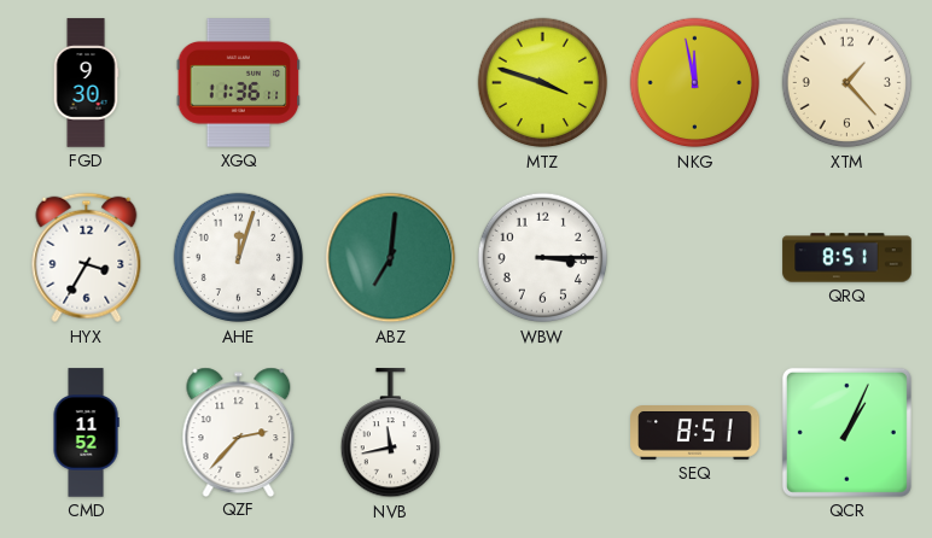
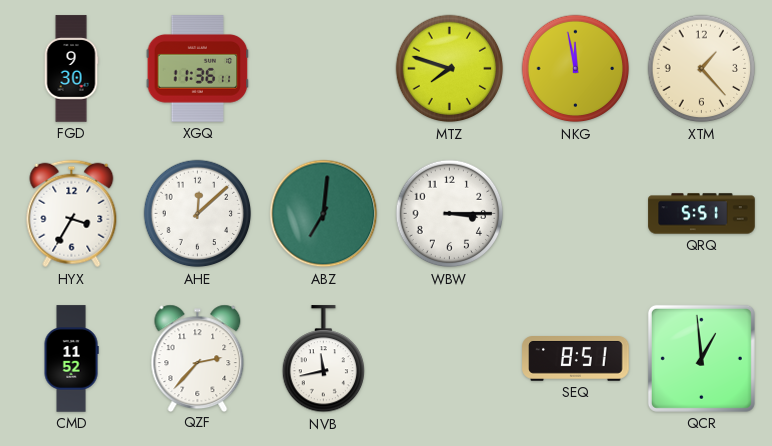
MTZ: 3:48 -> 7:48
AHE: 12:03 -> 12:08
QRQ: 8:51 -> 5:51
QCR: 1:04 -> 12:59
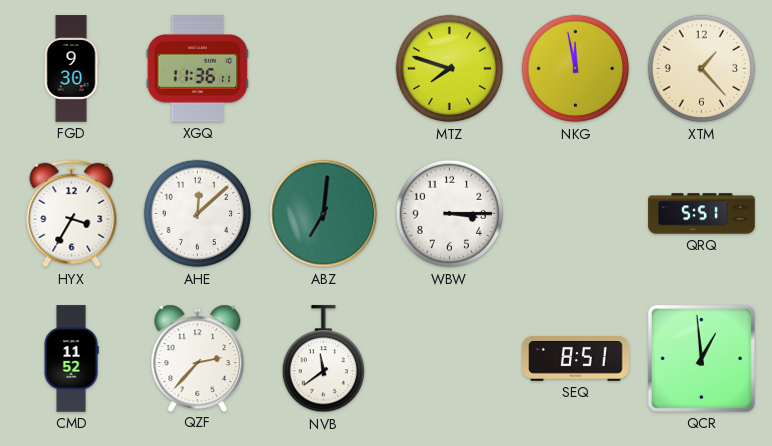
NVB: 11:43 -> 11:39
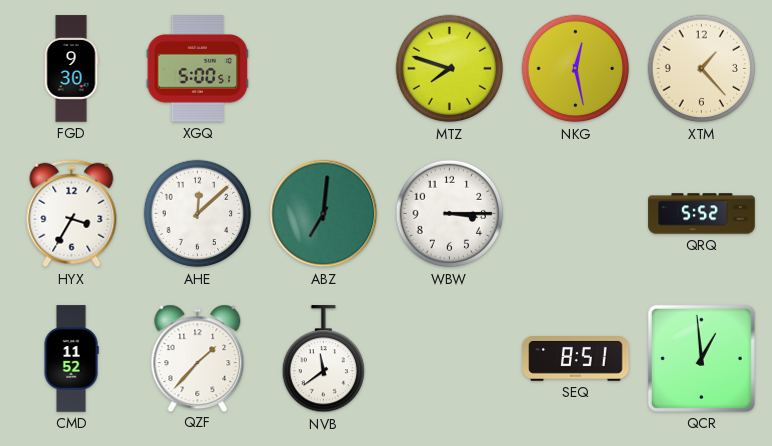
XGQ: 11:36 -> 5:00
NKG: 11:58 -> 12:28
QRQ: 5:51 -> 5:52
QZF: 2:37 -> 1:37
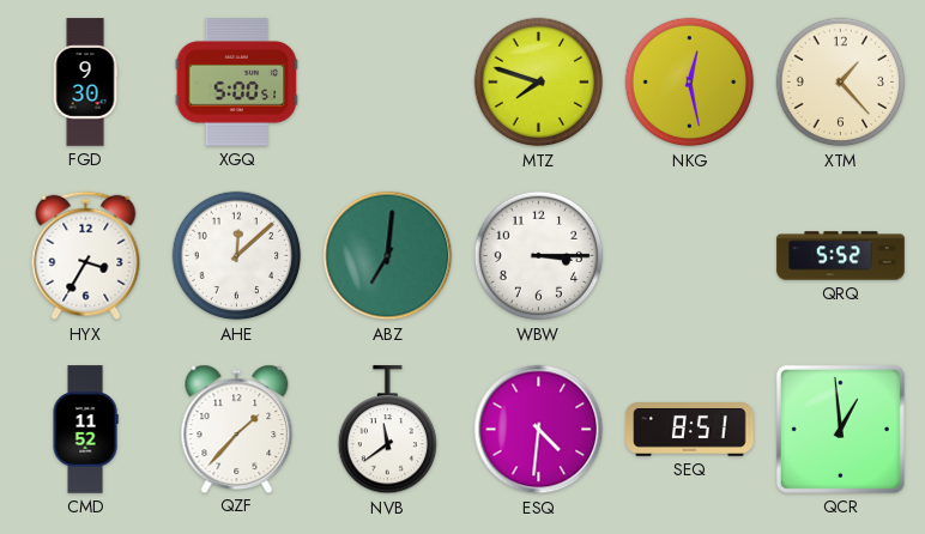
ESQ: none -> 4:31
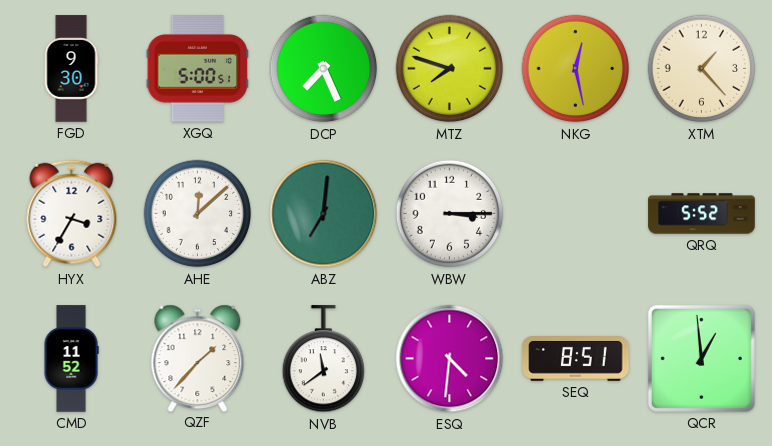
DCP: none -> 7:26
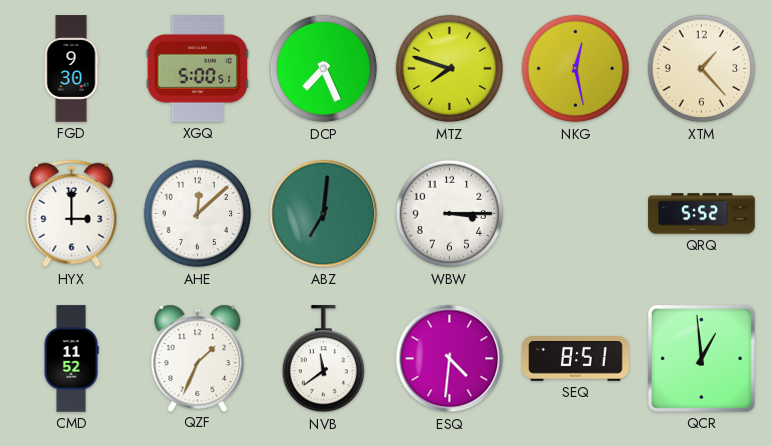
HYX: 3:35 -> 3:00
QZF: 1:37 -> 1:34
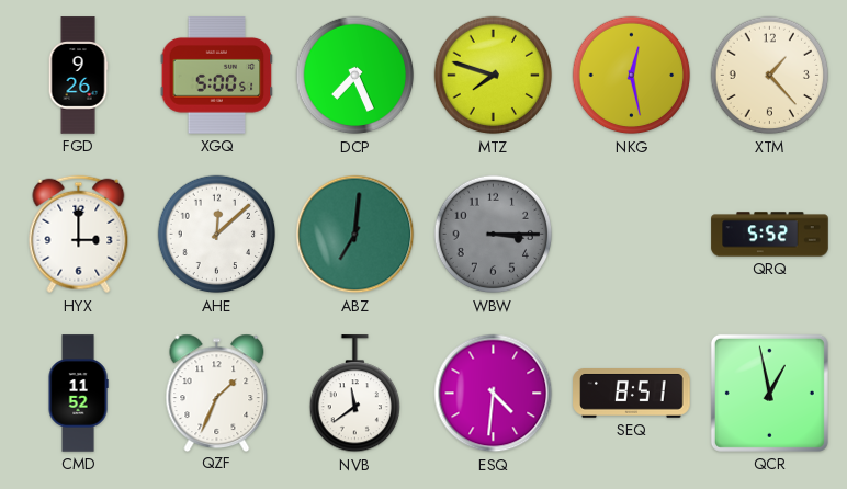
FGD: 9:30 -> 9:26
WBW dial: white -> grey
QCR: 12:59 -> 12:58
